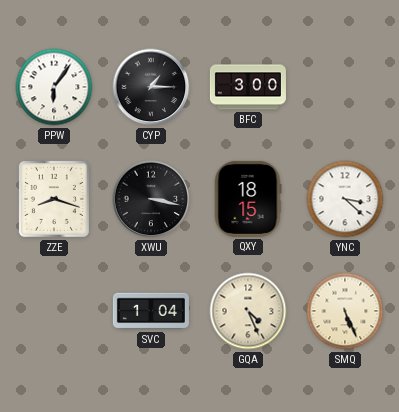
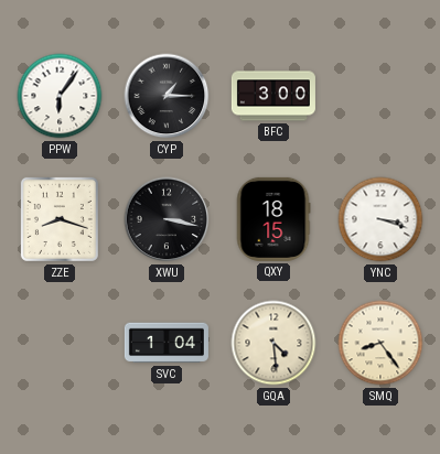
YNC: 3:22 -> 3:18
GQA: 4:26 -> 4:29
SMQ: 5:26 -> 8:24
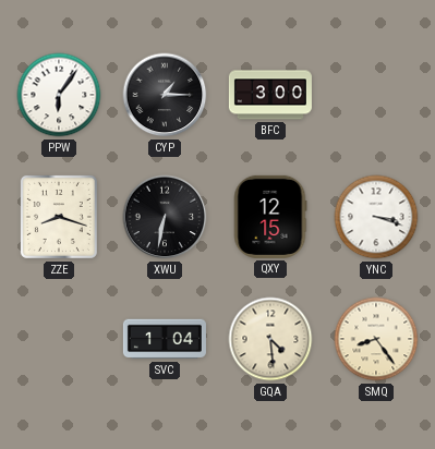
XWU: 3:17 -> 6:32
QXY: 18:15 -> 12:15
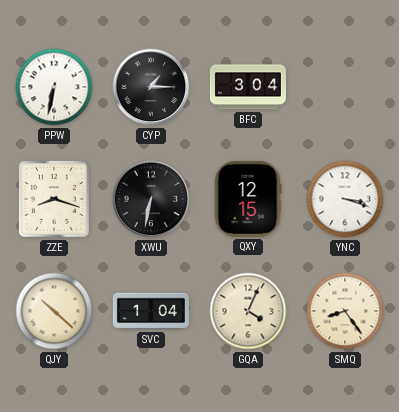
PPW: 6:06 -> 6:32
BFC: 3:00 -> 3:04
QJY: none -> 10:22
GQA: 4:29 -> 4:04
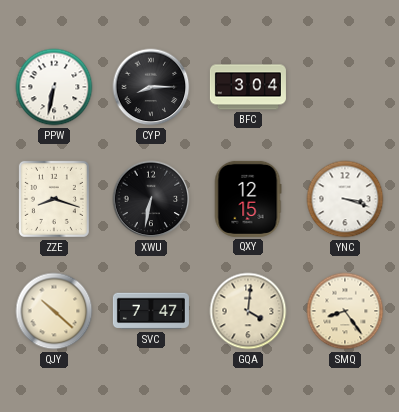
CYP: 1:15 -> 8:15
SVC: 1:04 -> 7:47
GQA: 4:04 -> 4:01
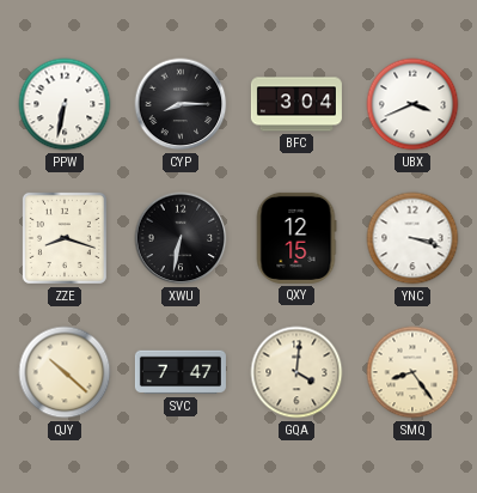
UBX: none -> 3:41
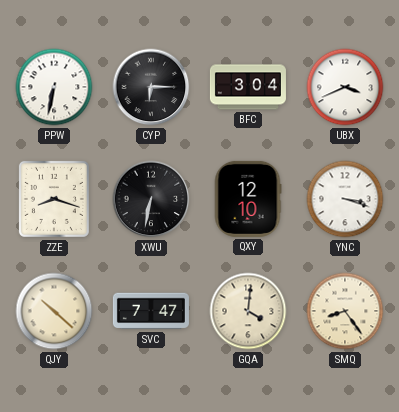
CYP: 8:15 -> 6:15
QXY: 12:15 -> 12:10
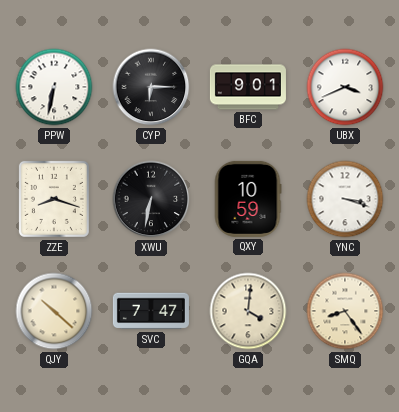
BFC: 3:04 -> 9:01
QXY: 12:10 -> 10:59
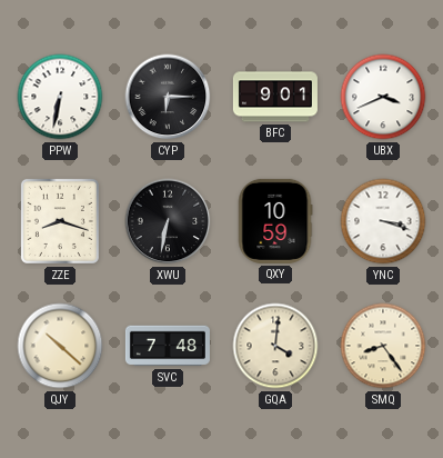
SVC: 7:47 -> 7:48
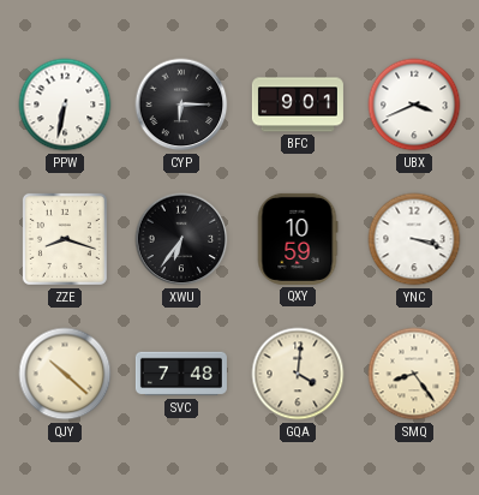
XWU: 6:32 -> 6:36
